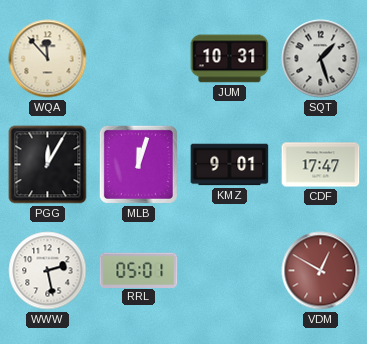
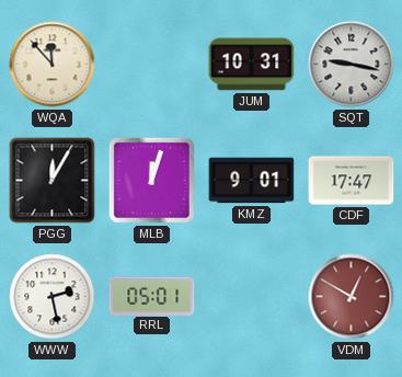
SQT: 1:27 -> 9:17
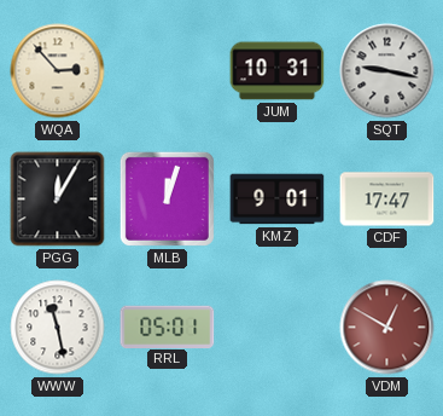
WQA: 11:53 -> 2:53
WWW: 2:28 -> 11:28
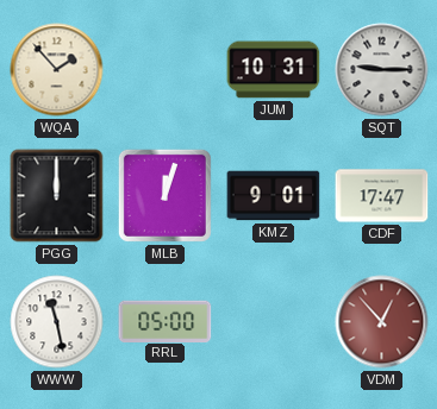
WQA: 2:53 -> 1:53
SQT: 9:17 -> 9:15
PGG: 12:05 -> 12:00
RRL: 05:01 -> 05:00
VDM: 12:50 -> 12:53
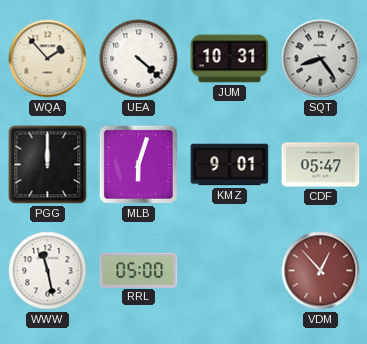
UEA: none -> 4:22
SQT: 9:15 -> 8:24
MLB: 12:03 -> 6:03
CDF: 17:47 -> 05:47
